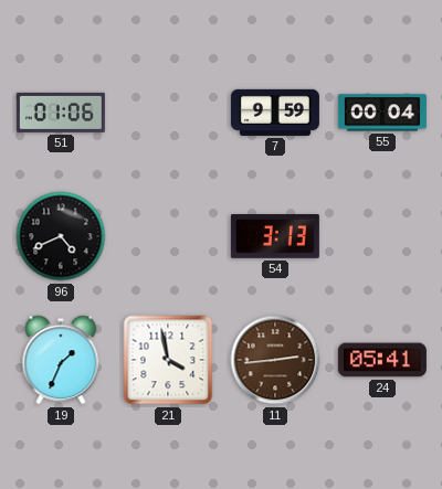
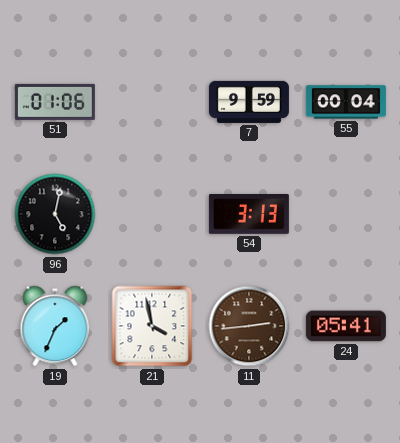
96: 4:41 -> 5:02
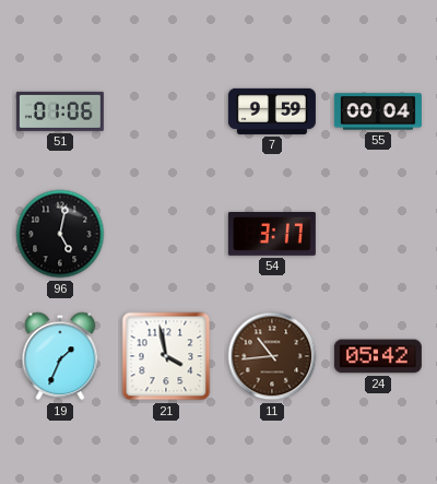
54: 3:13 -> 3:17
11: 2:44 -> 10:44
24: 05:41 -> 05:42
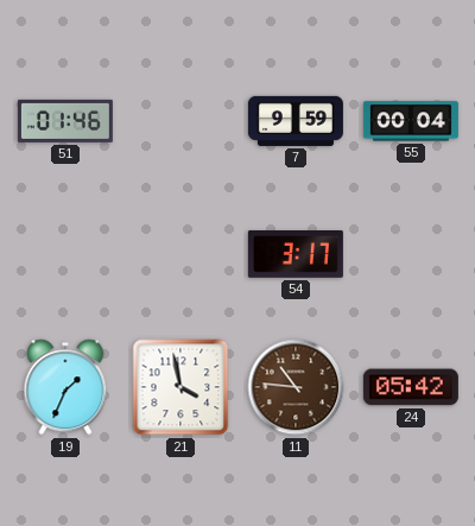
51: 01:06 -> 01:46
96: 5:02 -> none
11: 10:44 -> 10:46
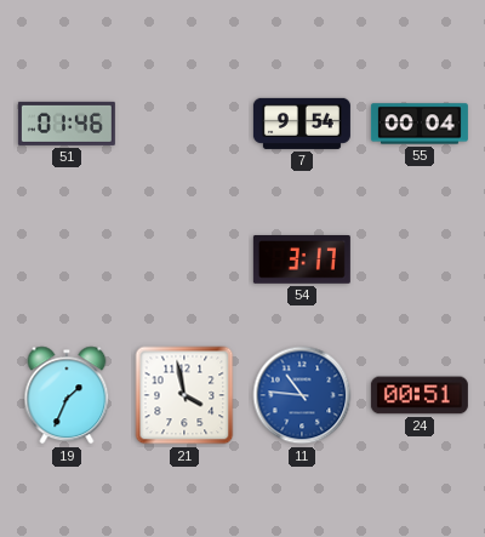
7: 9:59 -> 9:54
11 dial: brown -> blue
24: 05:42 -> 00:51
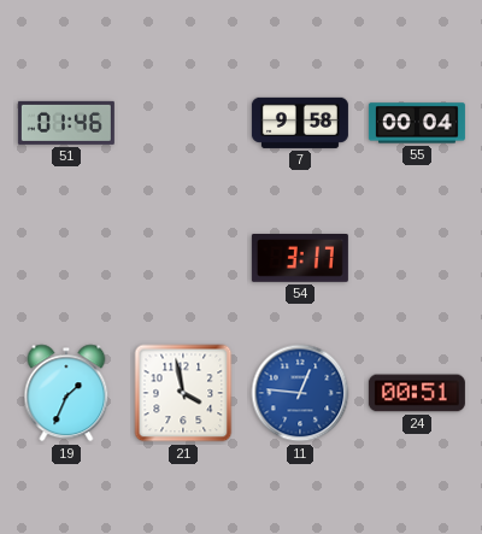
7: 9:54 -> 9:58
11: 10:46 -> 12:46
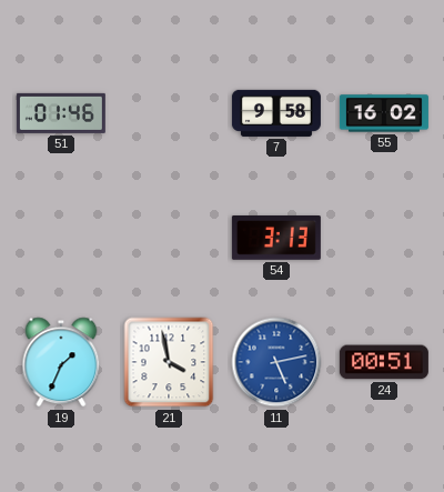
55: 00:04 -> 16:02
54: 3:17 -> 3:13
11: 12:46 -> 5:13
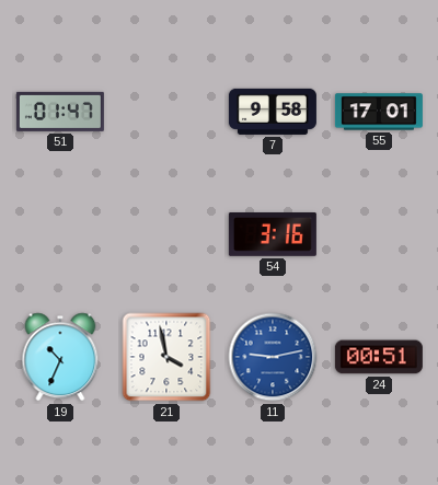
51: 01:46 -> 01:47
55: 16:02 -> 17:01
54: 3:13 -> 3:16
19: 1:34 -> 10:34
11: 5:13 -> 9:13
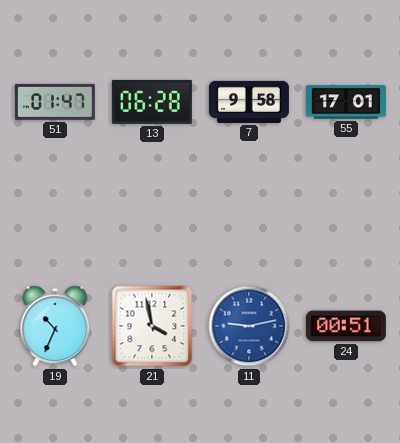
13: none -> 06:28
54: 3:16 -> none
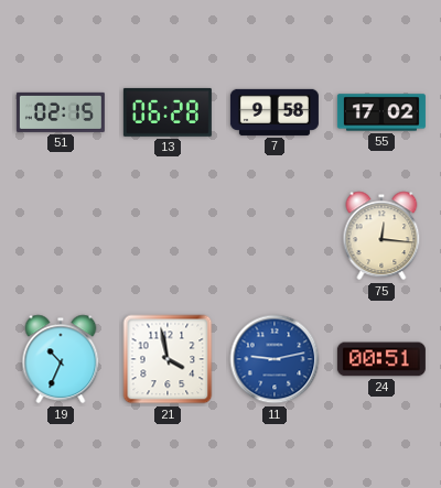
51: 01:47 -> 02:15
55: 17:01 -> 17:02
75: none -> 12:16
